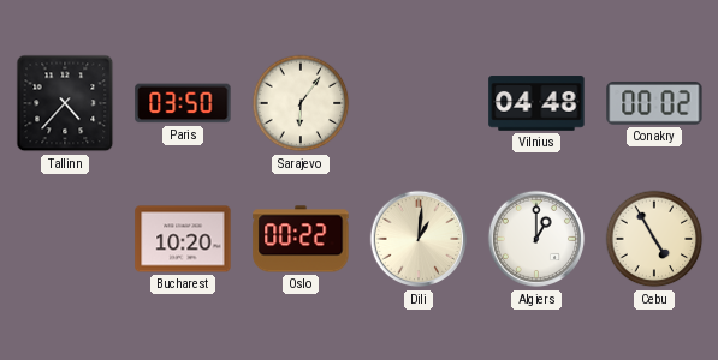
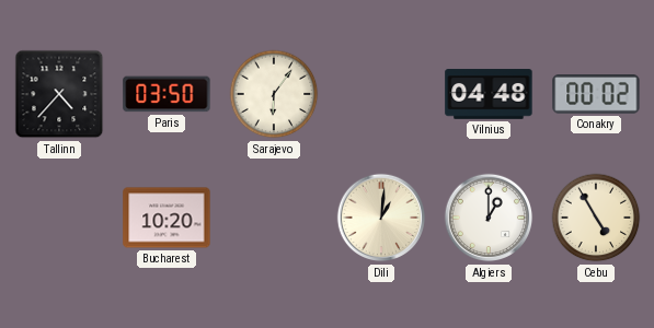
Oslo: 00:22 -> none
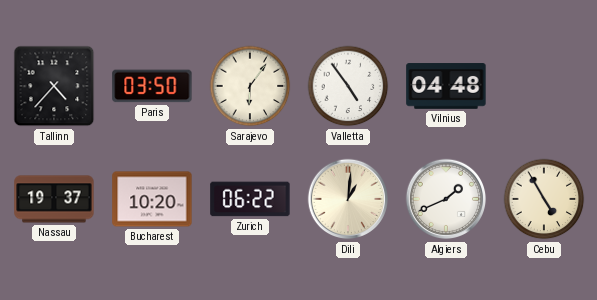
Valletta: none -> 4:54
Conakry: 00:02 -> none
Nassau: none -> 19:37
Zurich: none -> 06:22
Algiers: 1:00 -> 1:41
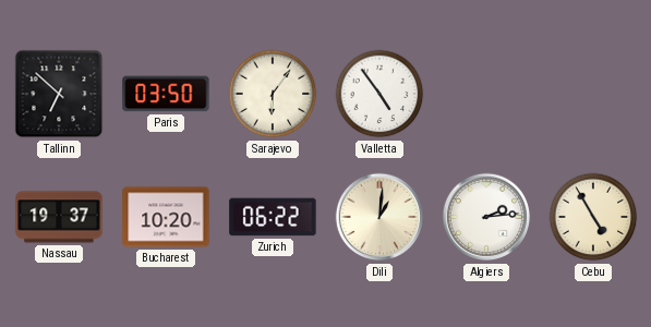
Tallinn: 4:37 -> 6:52
Vilnius: 04:48 -> none
Algiers: 1:41 -> 2:14
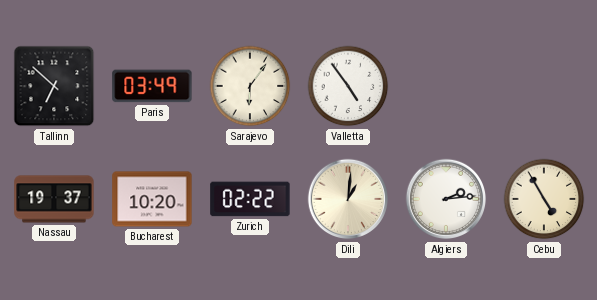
Paris: 03:50 -> 03:49
Zurich: 06:22 -> 02:22
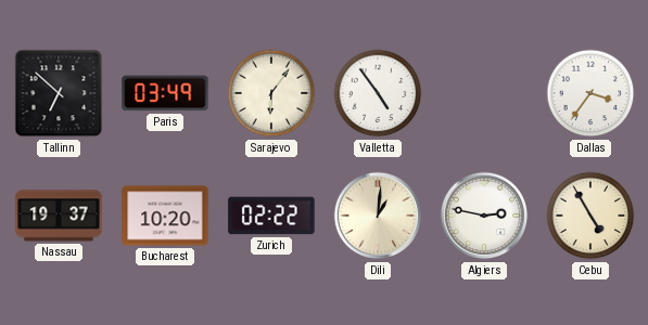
Dallas: none -> 3:36
Algiers: 2:14 -> 2:47
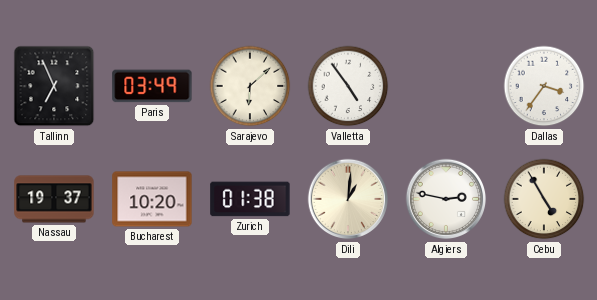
Tallinn: 6:52 -> 6:56
Sarajevo: 6:06 -> 6:08
Zurich: 02:22 -> 01:38
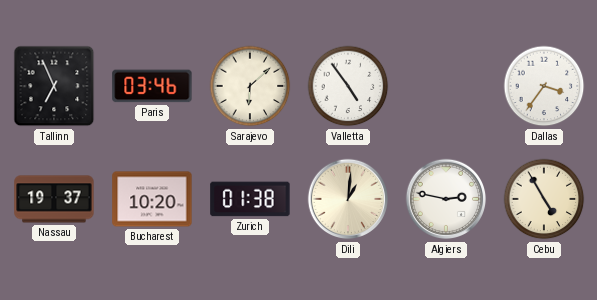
Paris: 03:49 -> 03:46
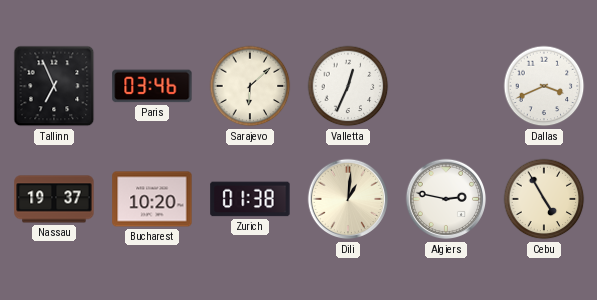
Valletta: 4:54 -> 12:34
Dallas: 3:36 -> 3:41
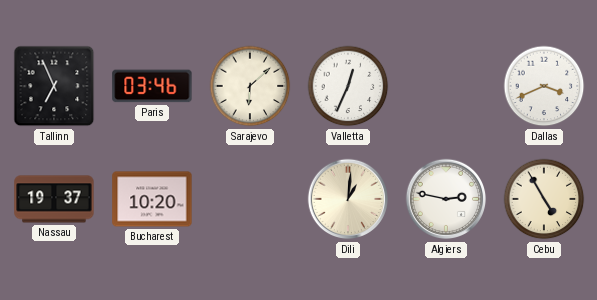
Zurich: 01:38 -> none
